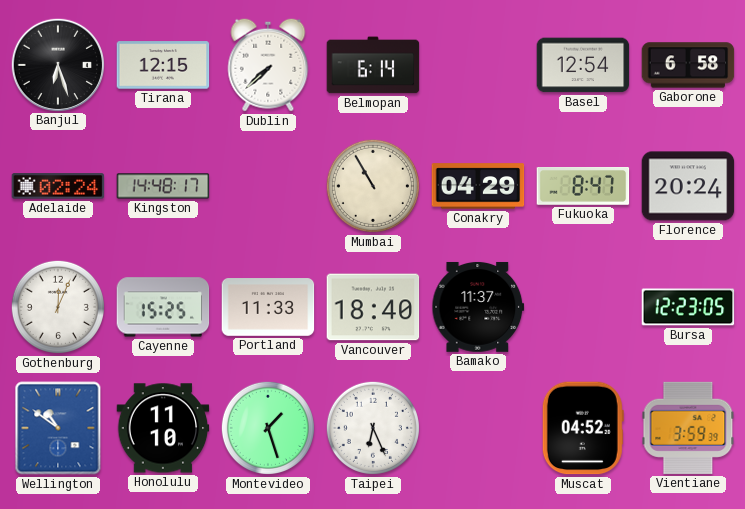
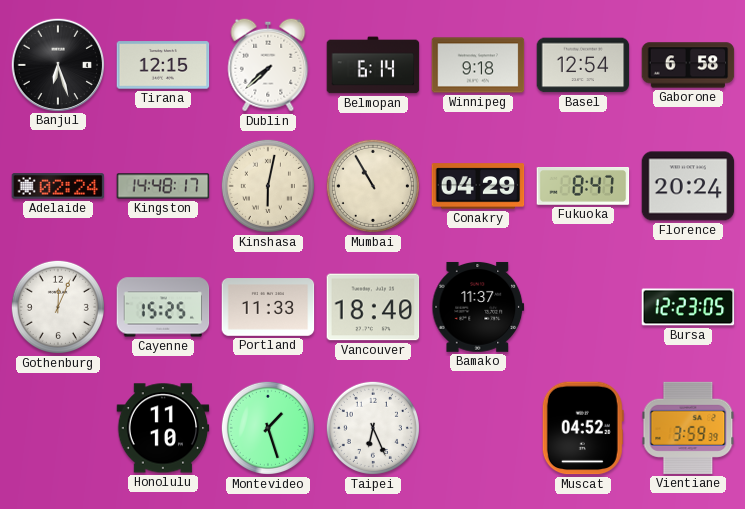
Winnipeg: none -> 9:18
Kinshasa: none -> 6:02
Wellington: 10:51 -> none
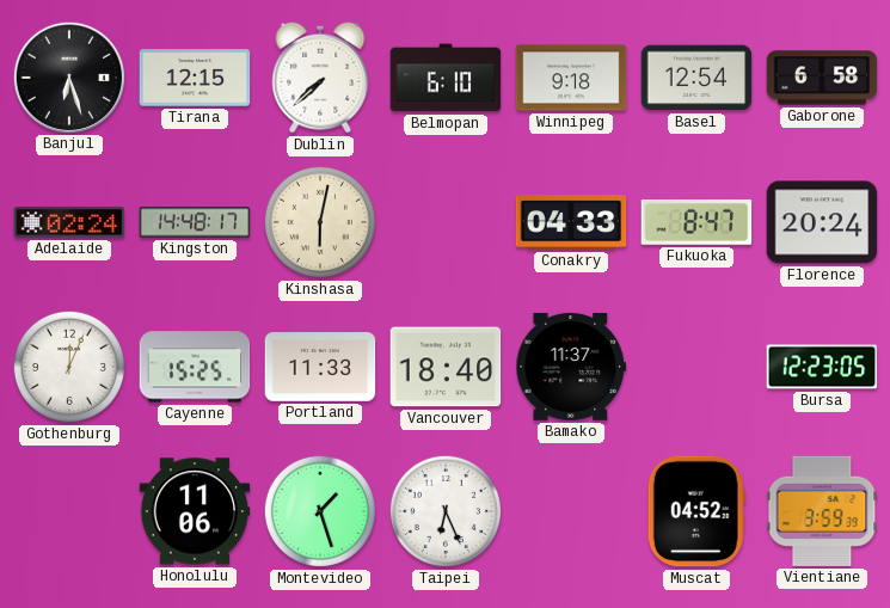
Belmopan: 6:14 -> 6:10
Mumbai: 10:55 -> none
Conakry: 04:29 -> 04:33
Honolulu: 11:10 -> 11:06
